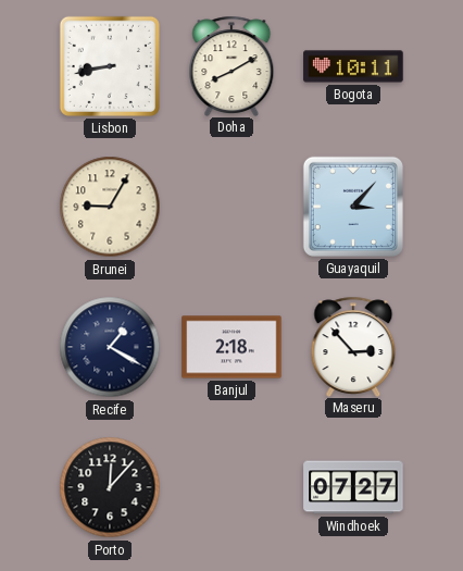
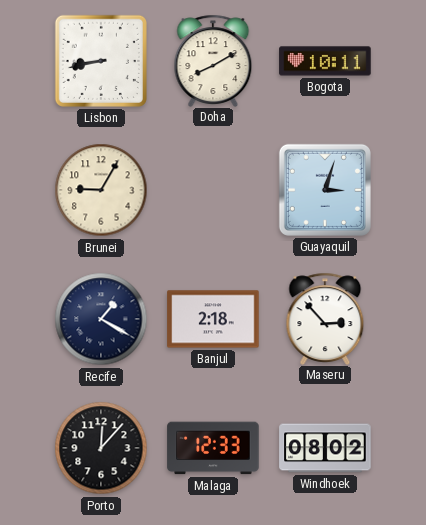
Guayaquil: 3:07 -> 3:03
Malaga: none -> 12:33
Windhoek: 07:27 -> 08:02
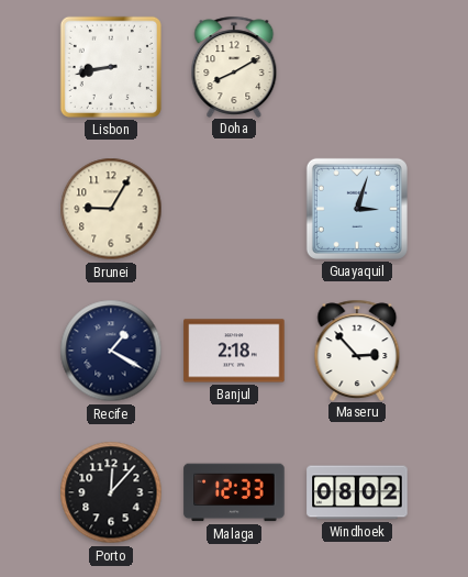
Bogota: 10:11 -> none
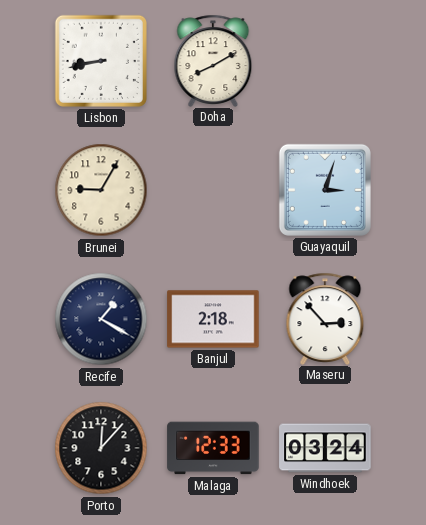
Windhoek: 08:02 -> 03:24
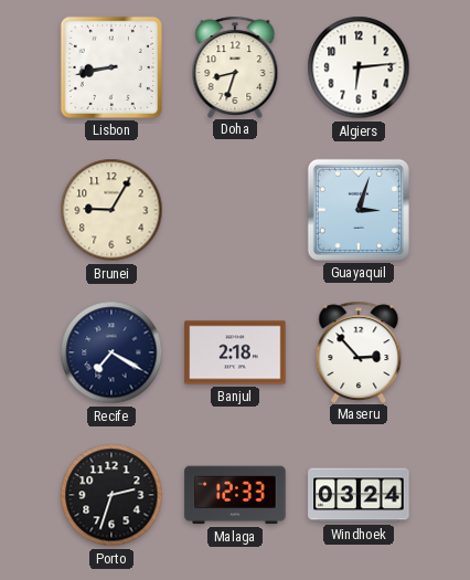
Doha: 8:10 -> 8:33
Algiers: none -> 6:14
Recife: 1:20 -> 7:20
Porto: 12:07 -> 2:33
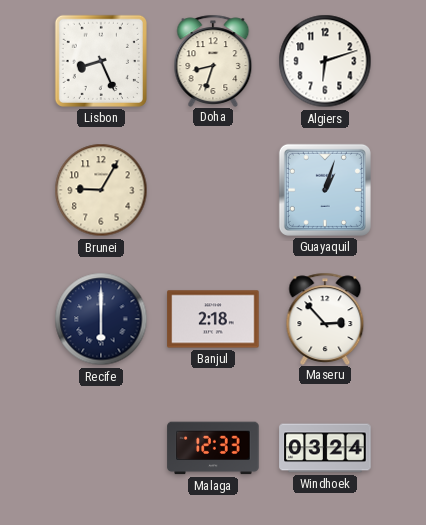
Lisbon: 8:43 -> 8:26
Algiers: 6:14 -> 6:12
Guayaquil: 3:03 -> 1:03
Recife: 7:20 -> 6:00
Porto: 2:33 -> none
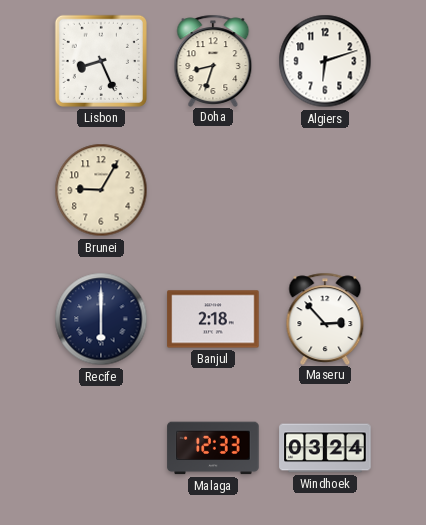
Guayaquil: 1:03 -> none
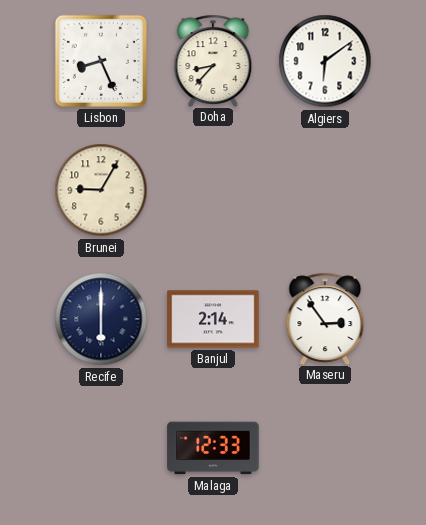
Doha: 8:33 -> 8:37
Algiers: 6:12 -> 6:09
Banjul: 2:18 -> 2:14
Maseru: 2:53 -> 2:54
Windhoek: 03:24 -> none
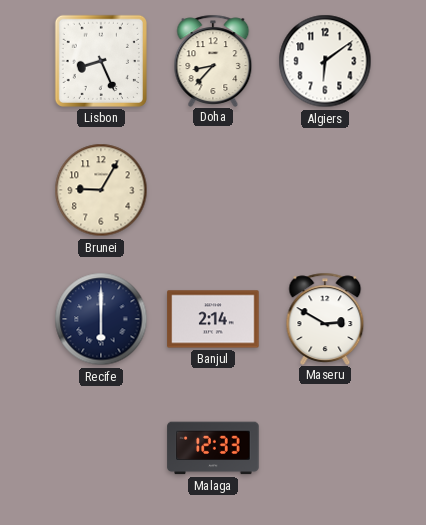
Maseru: 2:54 -> 2:50
